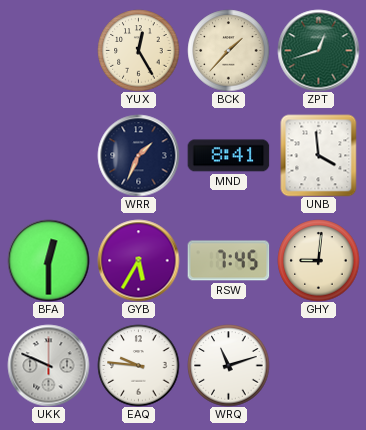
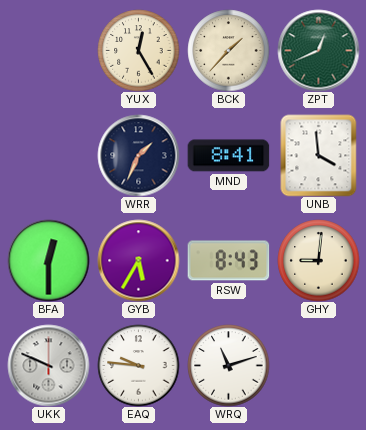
ZPT: 12:42 -> 12:41
RSW: 7:45 -> 8:43
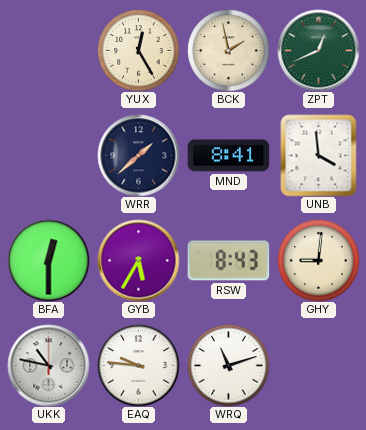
BCK: 1:37 -> 1:58
WRR: 1:34 -> 1:38
UKK: 9:49 -> 10:47
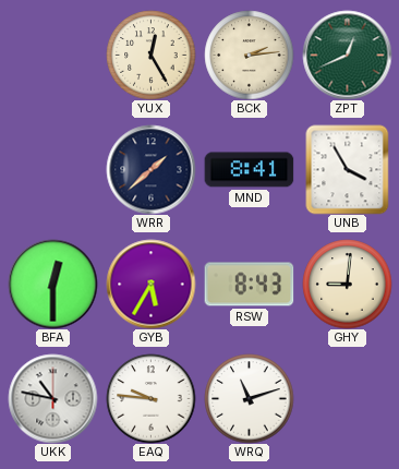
BCK: 1:58 -> 2:14
UNB: 3:59 -> 3:55
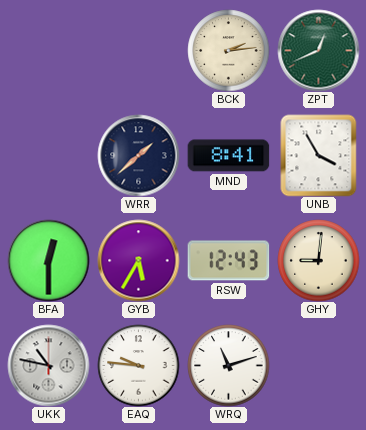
YUX: 12:25 -> none
RSW: 8:43 -> 12:43
